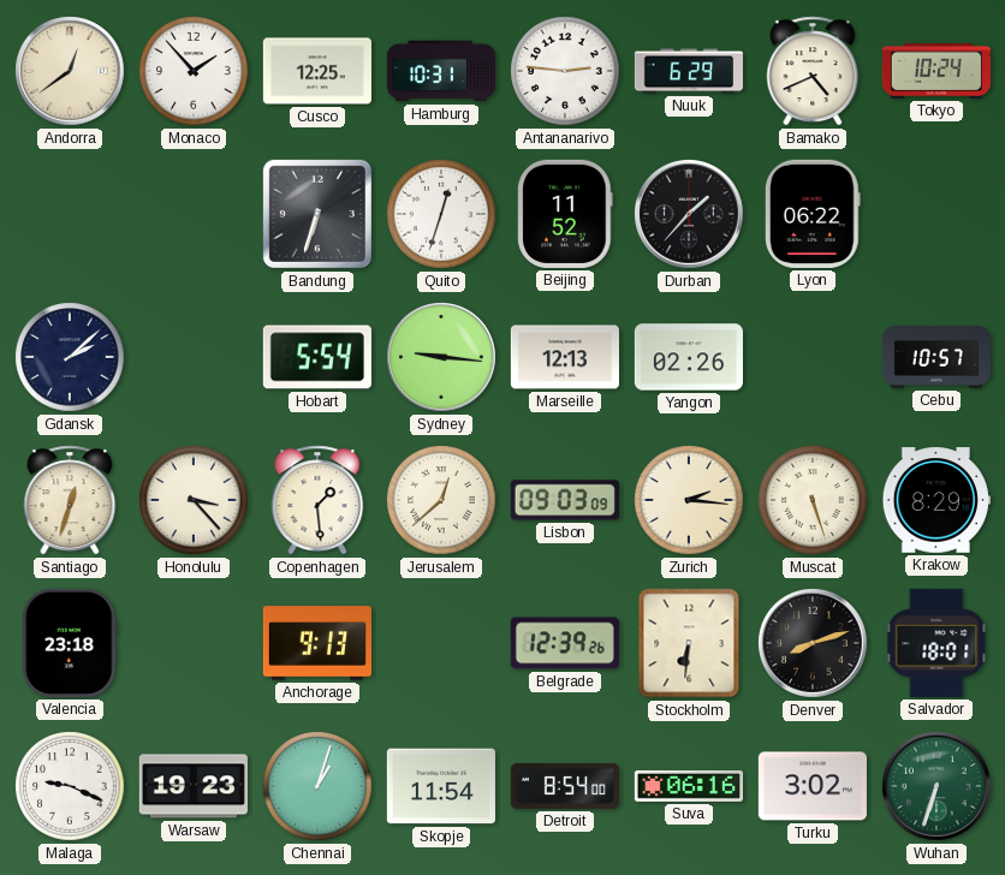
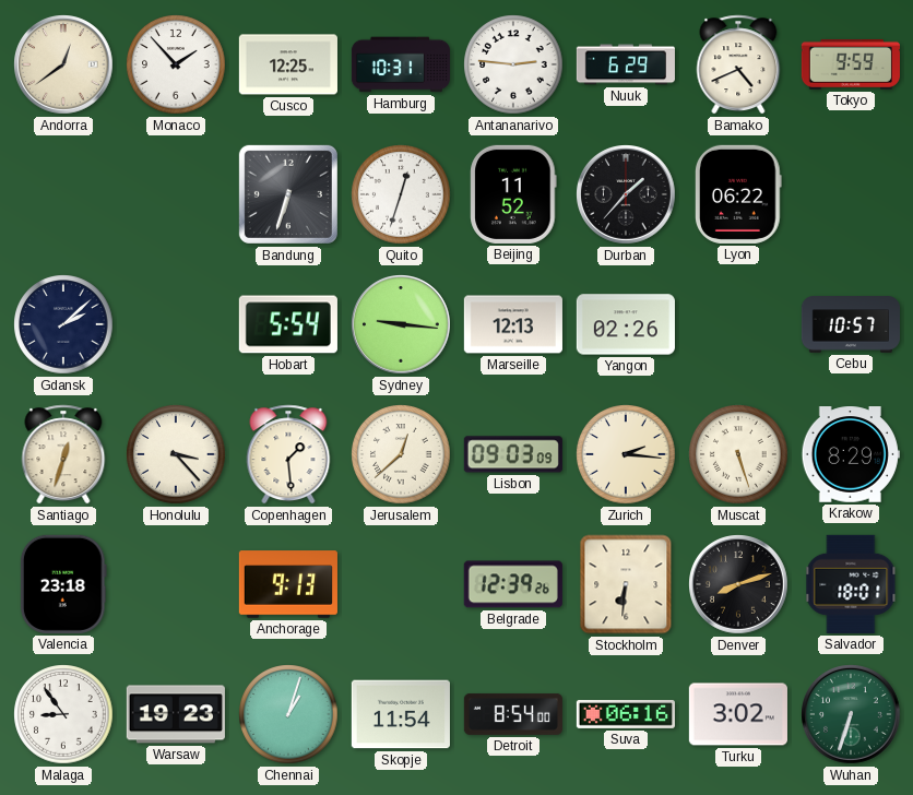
Tokyo: 10:24 -> 9:59
Malaga: 9:19 -> 8:54
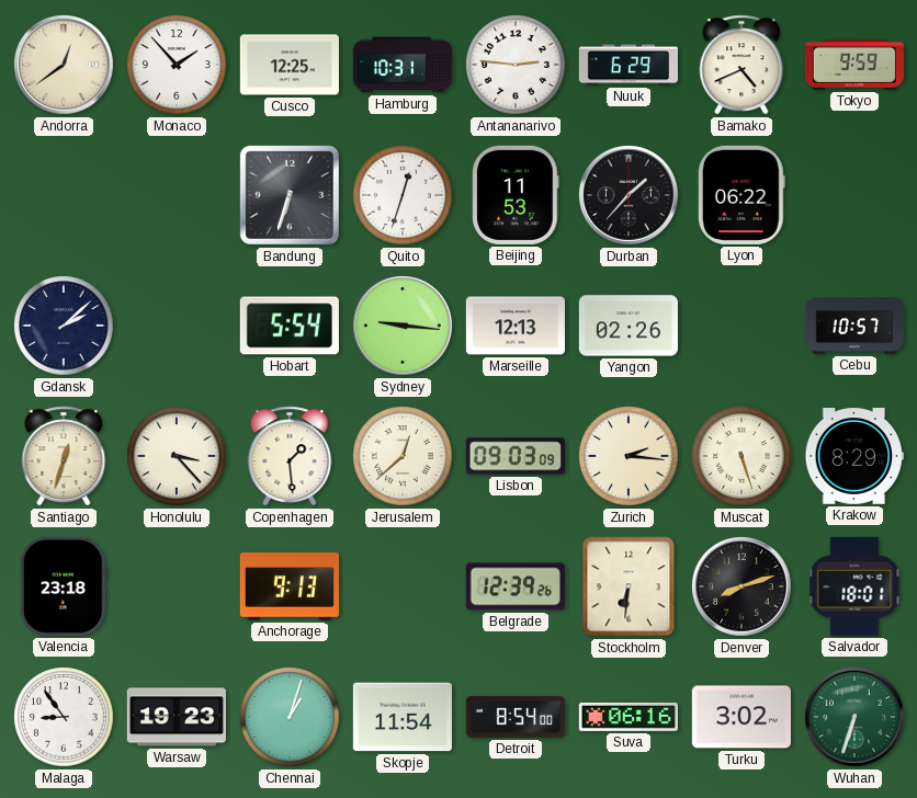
Beijing: 11:52 -> 11:53
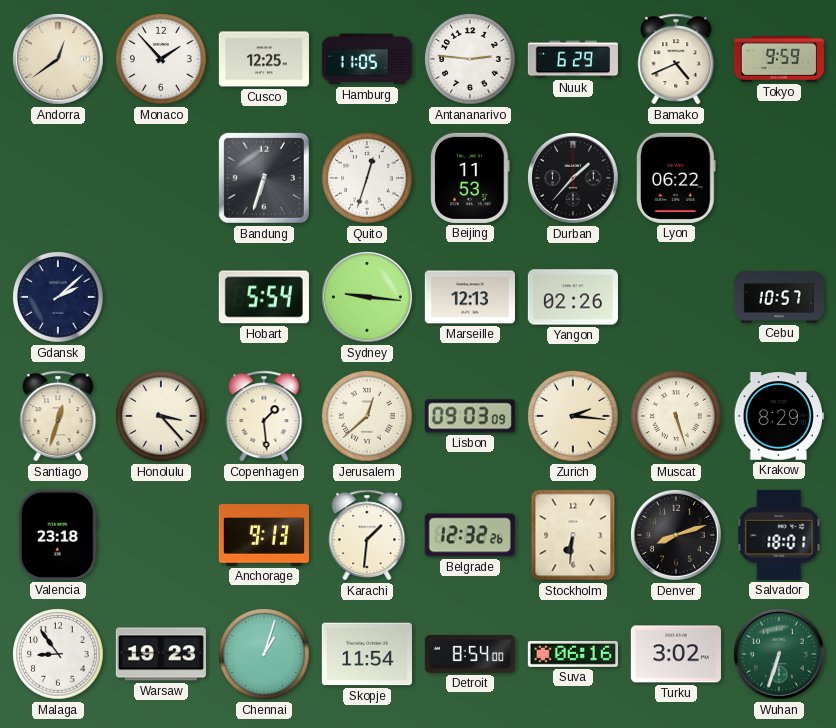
Hamburg: 10:31 -> 11:05
Karachi: none -> 1:31
Belgrade: 12:39 -> 12:32
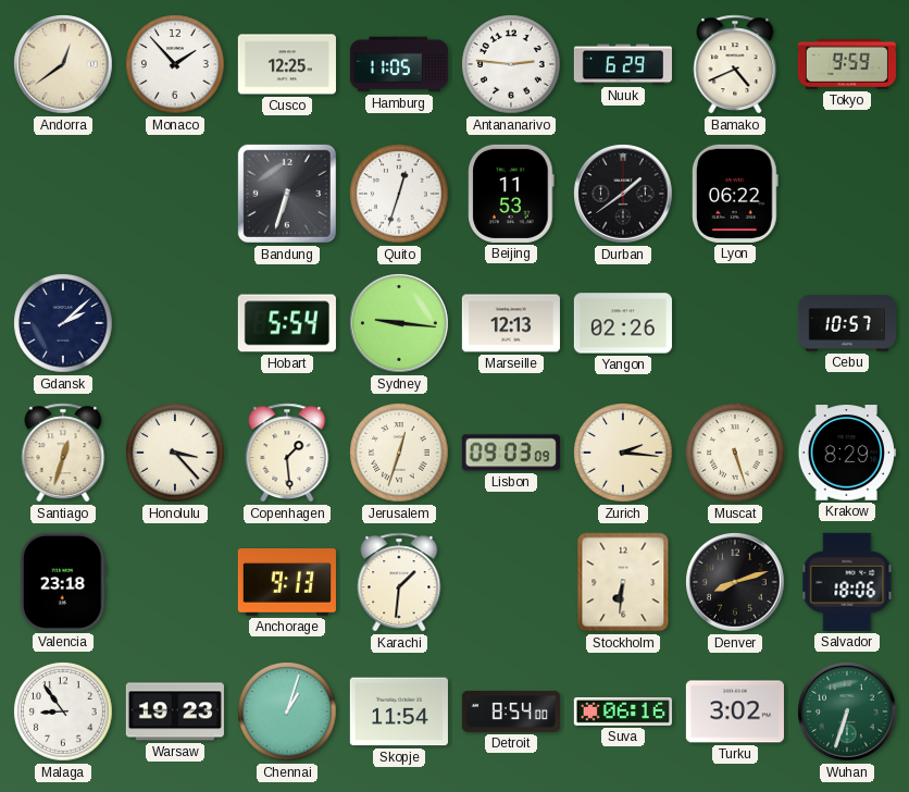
Durban: 1:37 -> 1:39
Jerusalem: 12:38 -> 12:33
Belgrade: 12:32 -> none
Salvador: 18:01 -> 18:06
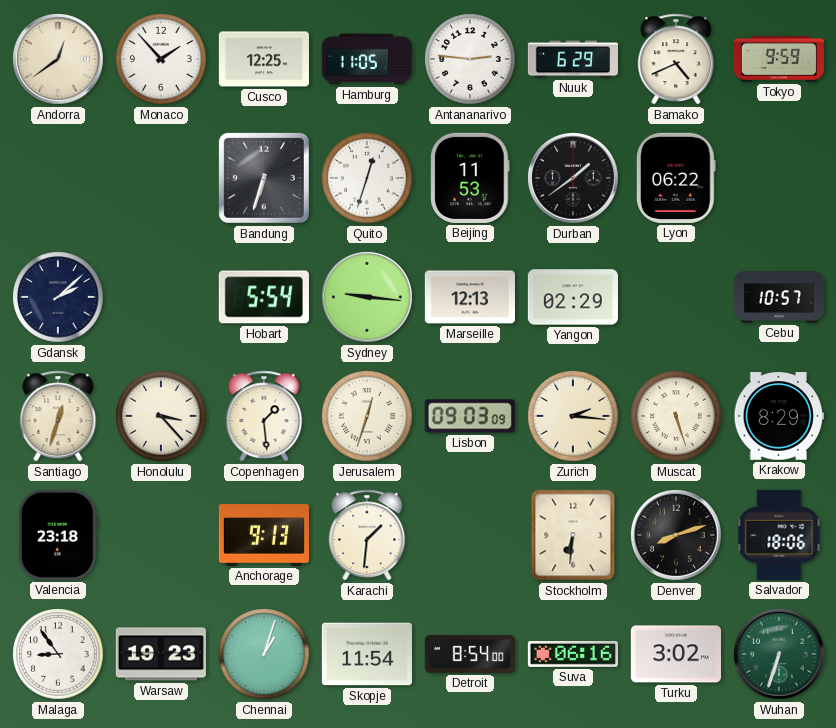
Yangon: 02:26 -> 02:29
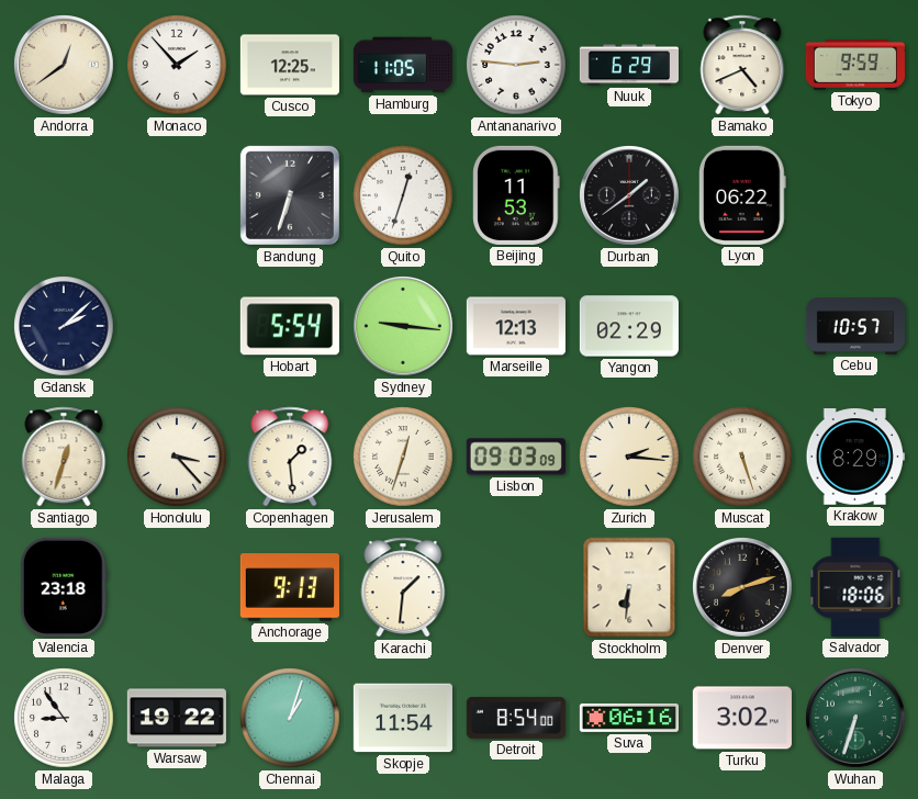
Warsaw: 19:23 -> 19:22
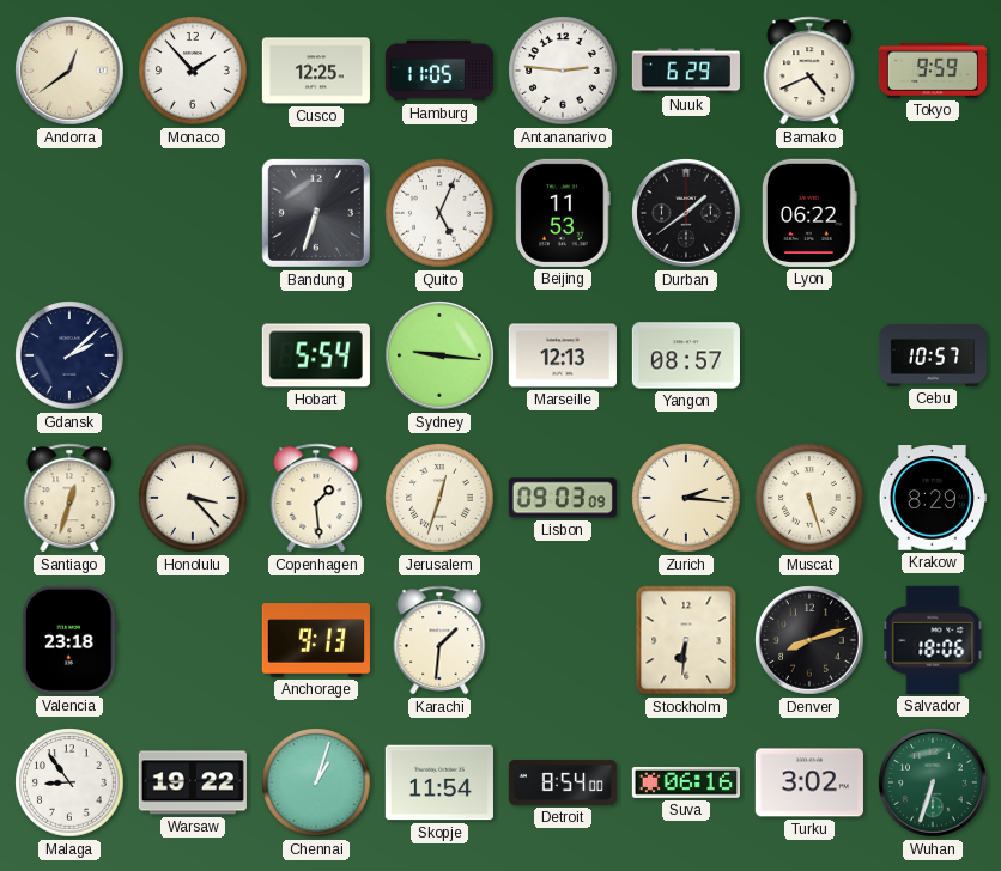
Quito: 12:33 -> 5:04
Yangon: 02:29 -> 08:57
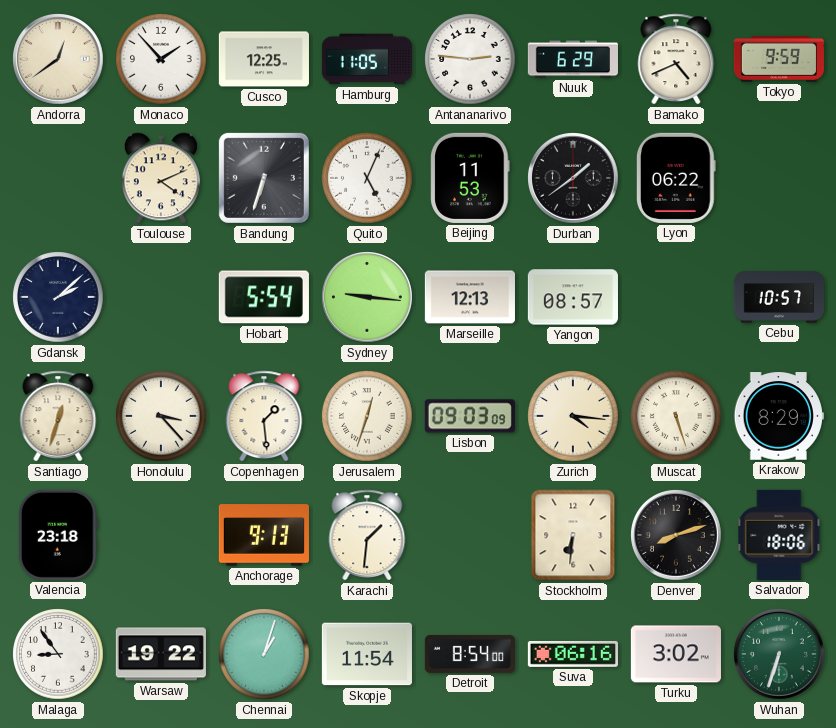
Toulouse: none -> 4:11
Zurich: 2:16 -> 4:16
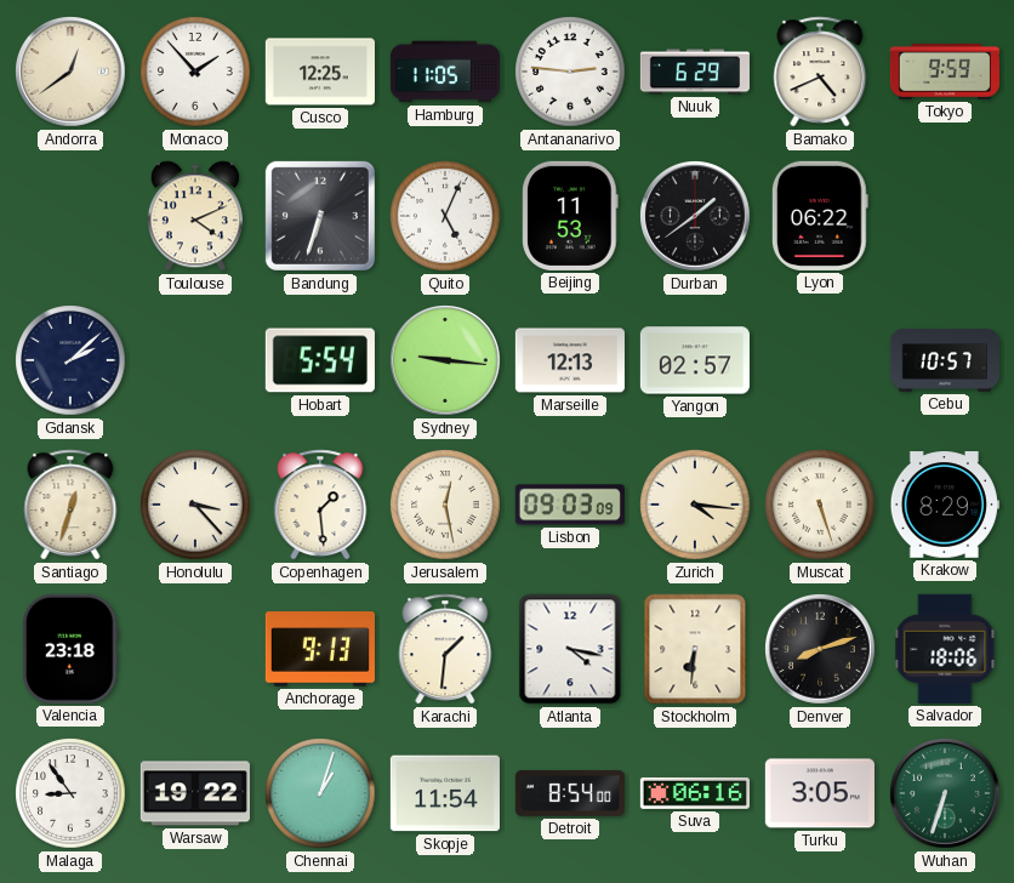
Yangon: 08:57 -> 02:57
Jerusalem: 12:33 -> 12:28
Atlanta: none -> 4:17
Turku: 3:02 -> 3:05
